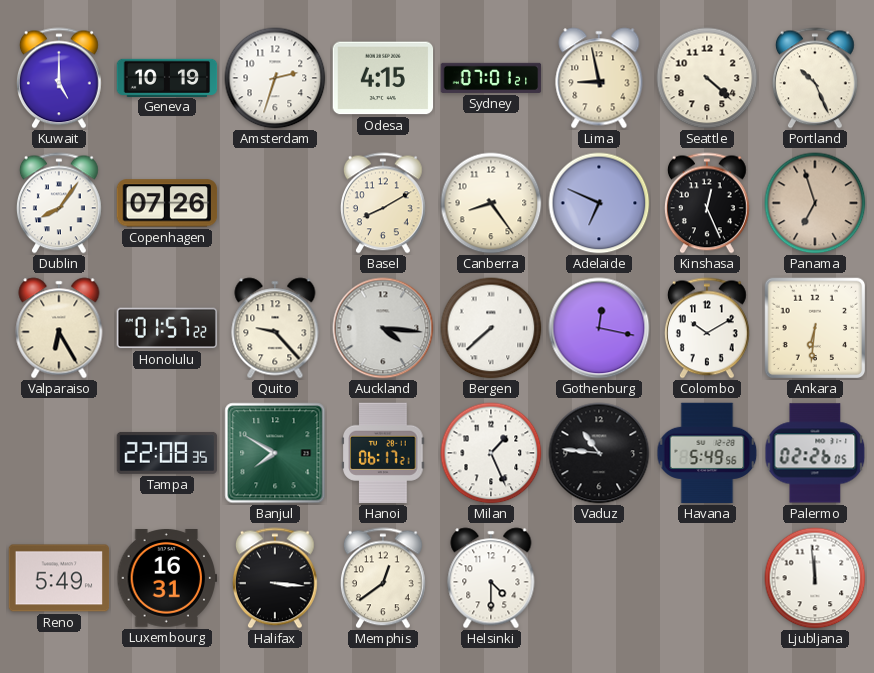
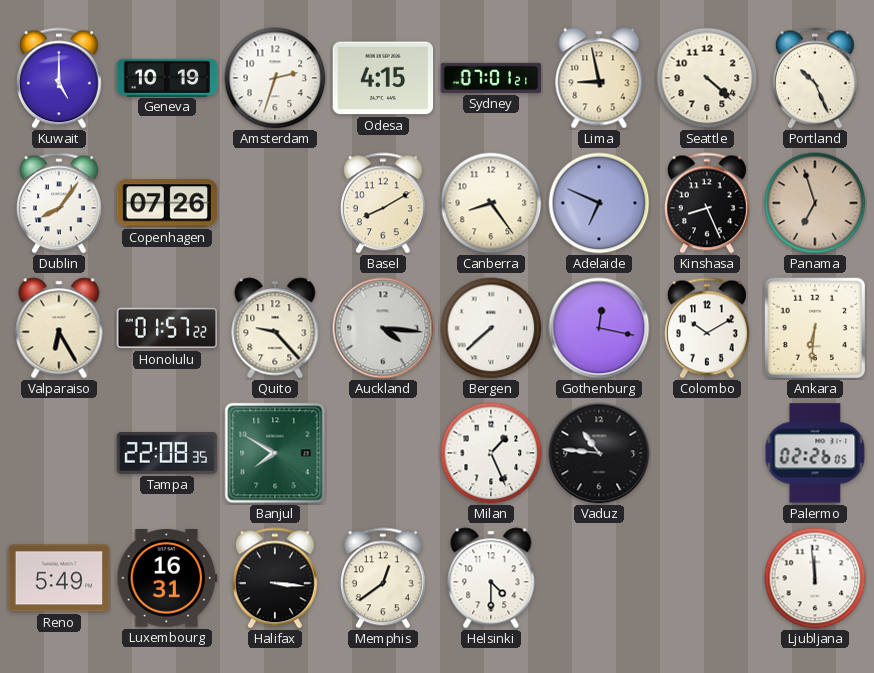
Kinshasa: 12:26 -> 8:26
Hanoi: 06:17 -> none
Havana: 5:49 -> none
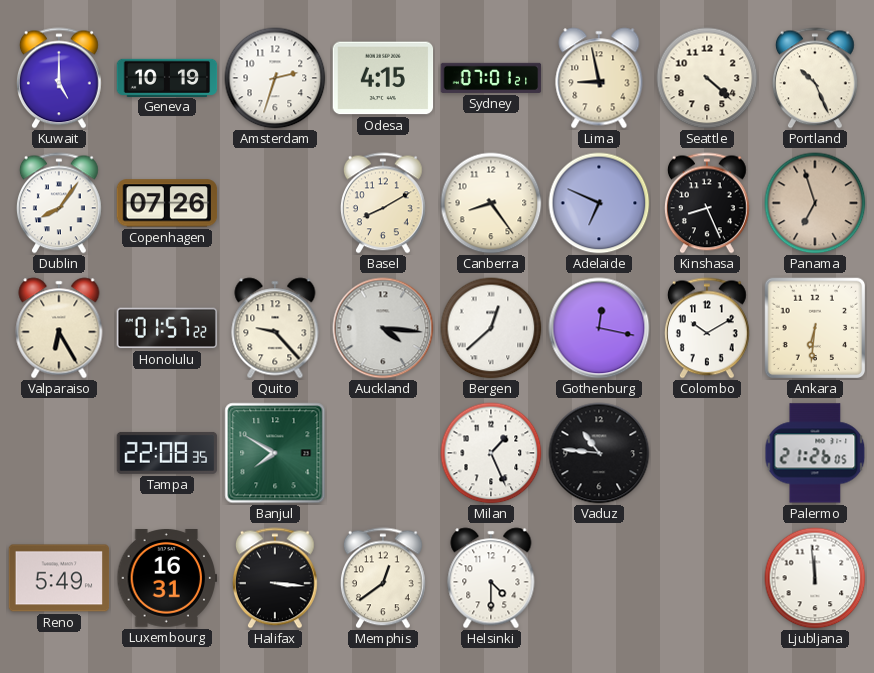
Bergen: 7:38 -> 12:38
Palermo: 02:26 -> 21:26
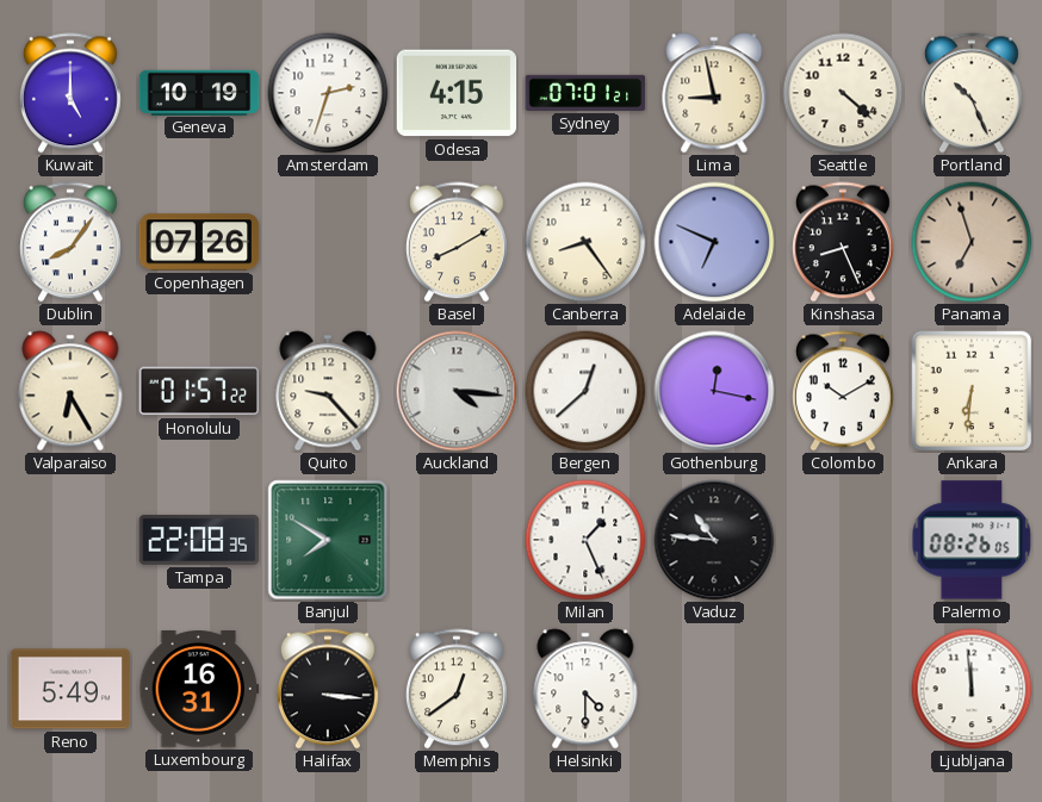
Palermo: 21:26 -> 08:26
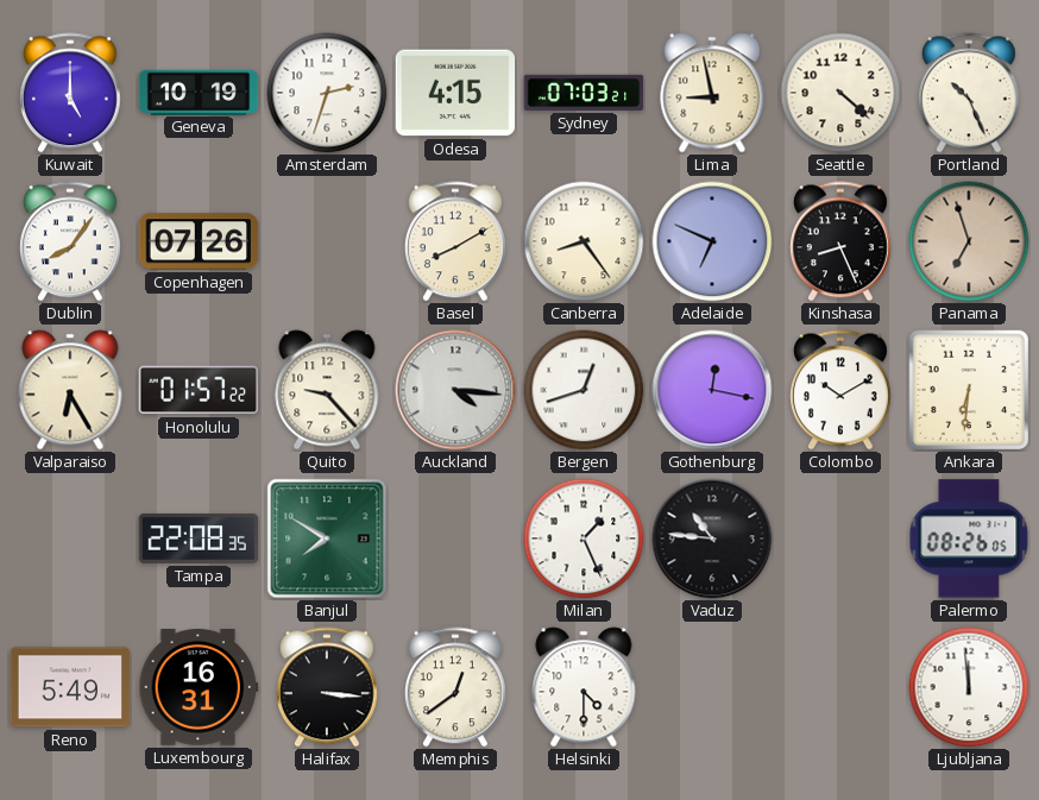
Sydney: 07:01 -> 07:03
Bergen: 12:38 -> 12:42
